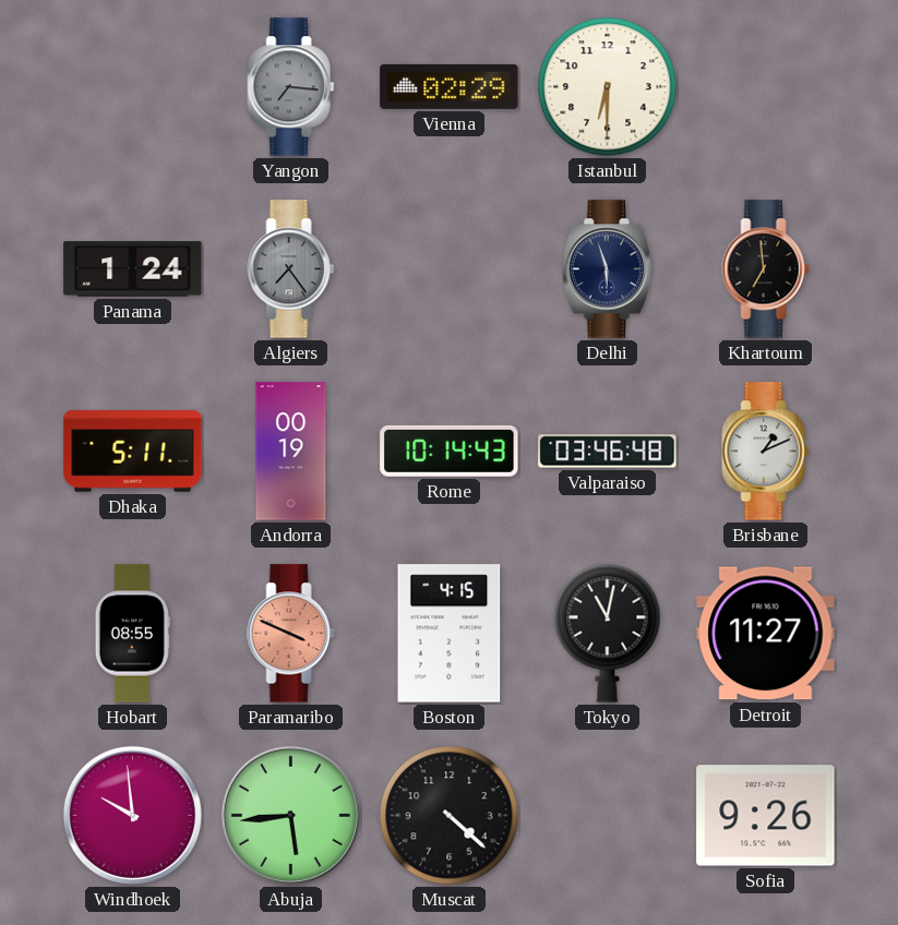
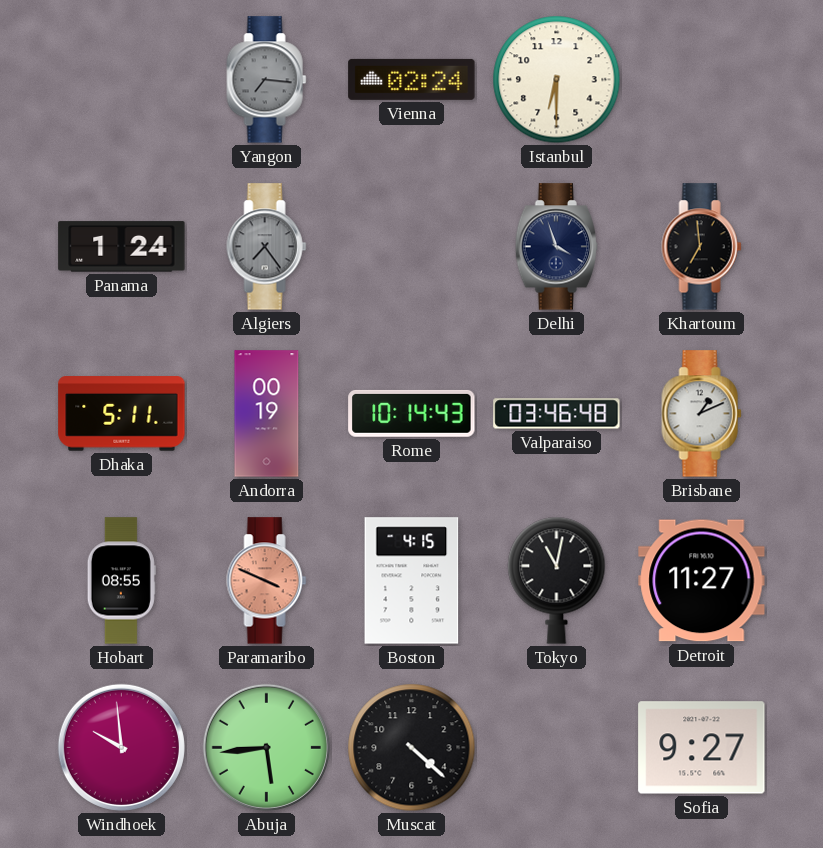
Vienna: 02:29 -> 02:24
Delhi: 5:57 -> 3:57
Sofia: 9:26 -> 9:27
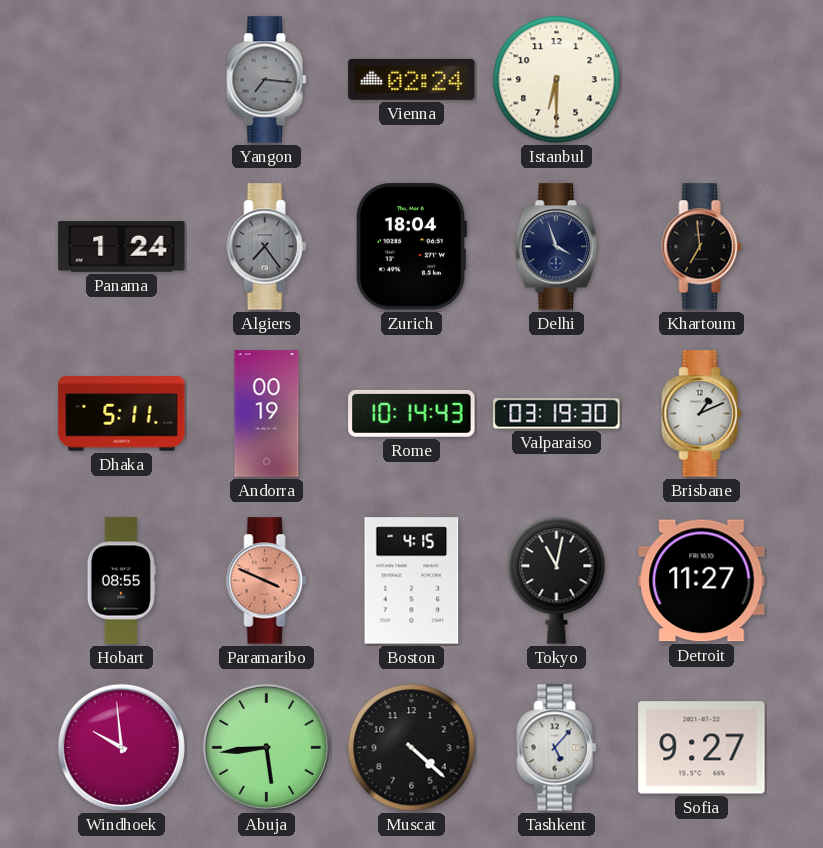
Zurich: none -> 18:04
Valparaiso: 03:46 -> 03:19
Tashkent: none -> 5:07
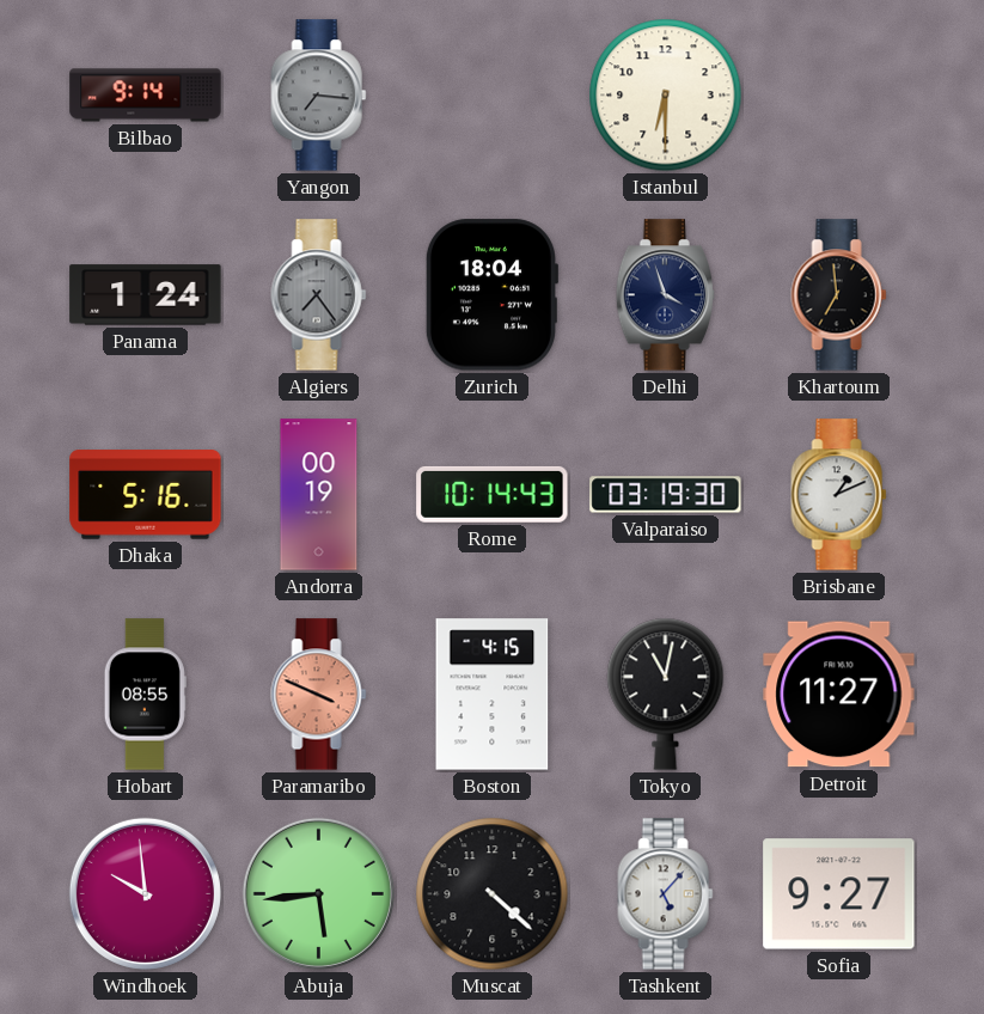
Bilbao: none -> 9:14
Vienna: 02:24 -> none
Dhaka: 5:11 -> 5:16
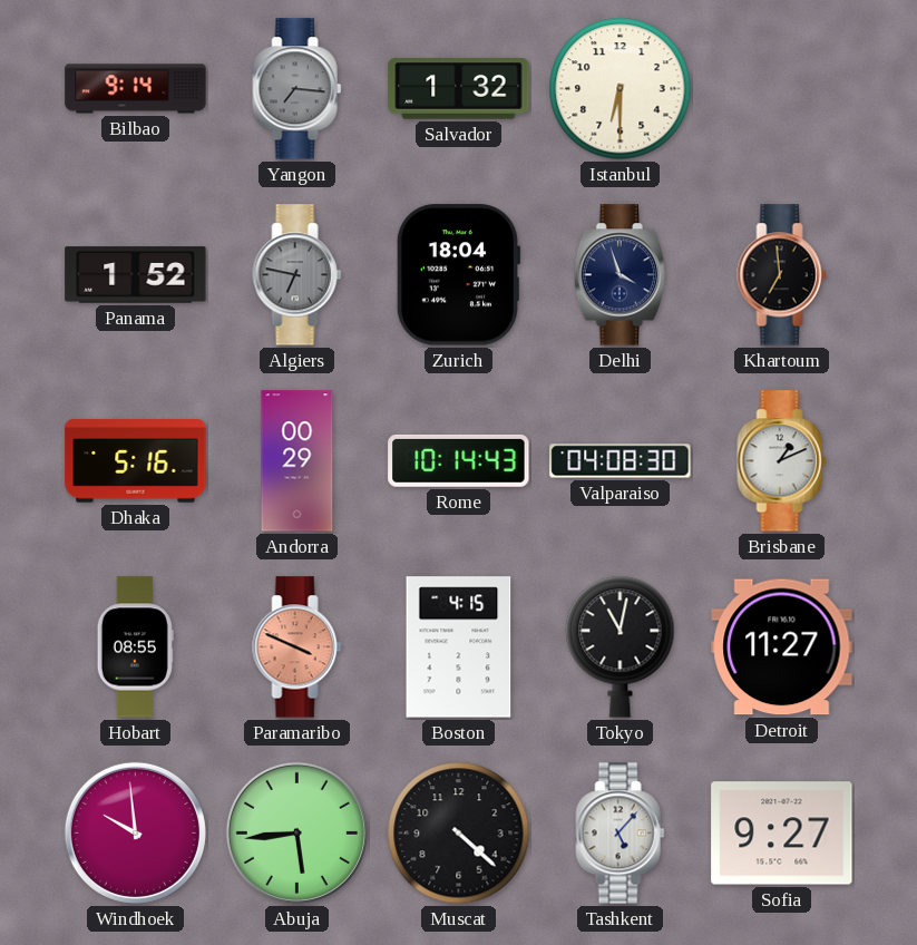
Salvador: none -> 1:32
Panama: 1:24 -> 1:52
Algiers: 7:24 -> 6:47
Andorra: 00:19 -> 00:29
Valparaiso: 03:19 -> 04:08
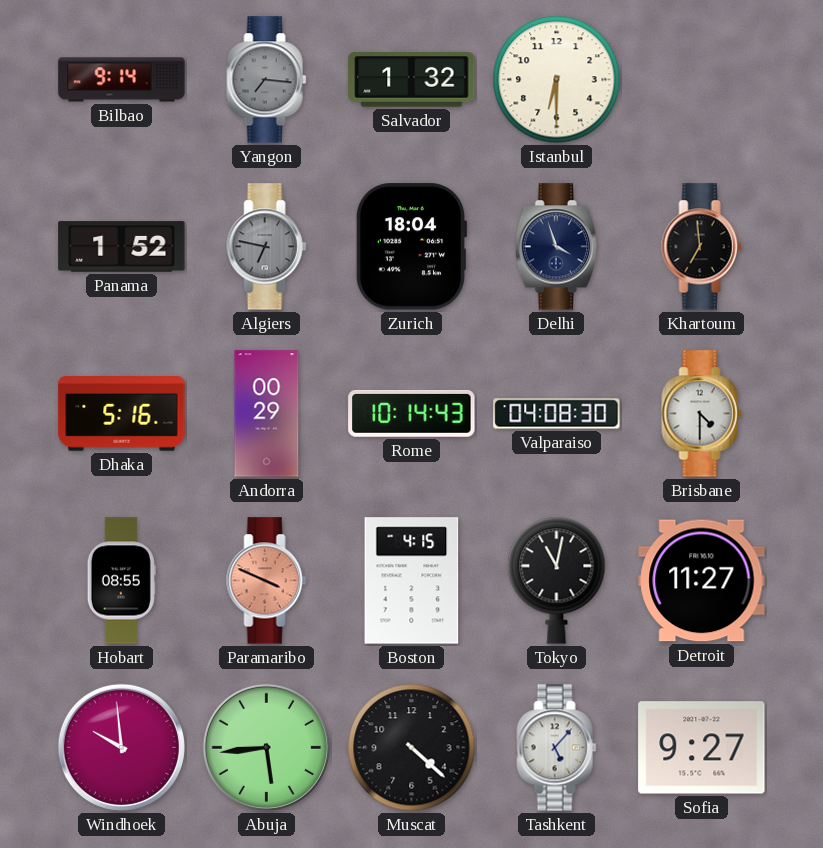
Brisbane: 1:11 -> 4:30
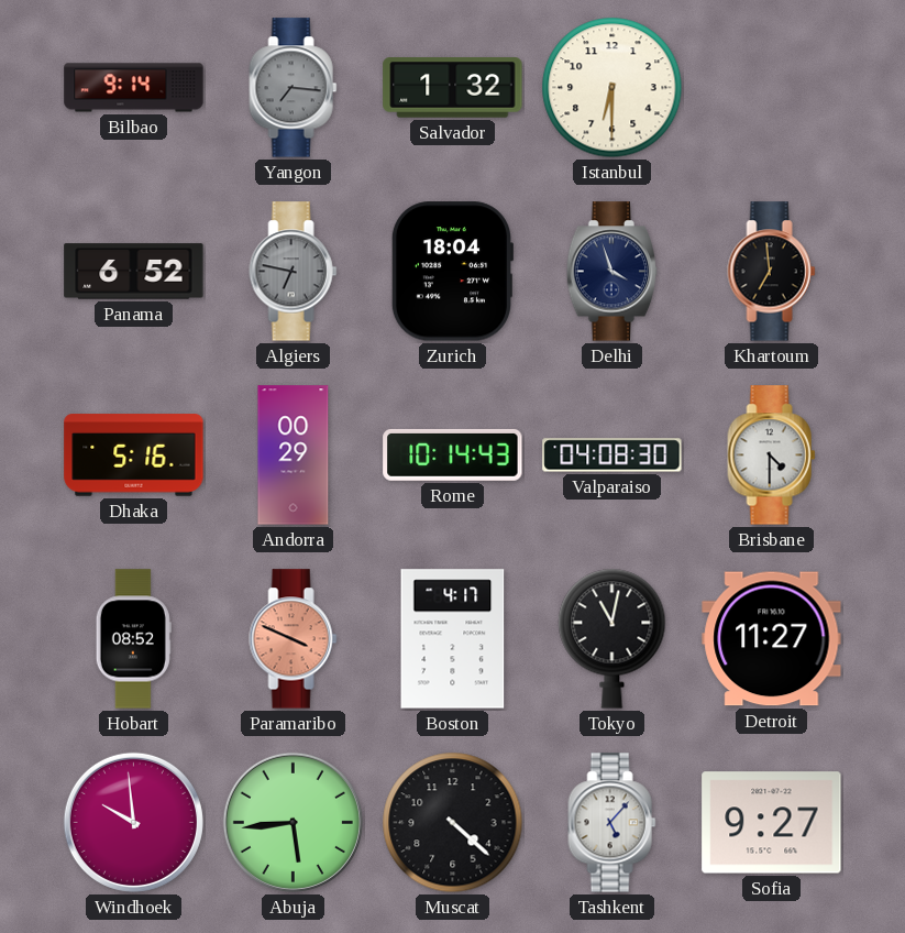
Panama: 1:52 -> 6:52
Hobart: 08:55 -> 08:52
Boston: 4:15 -> 4:17
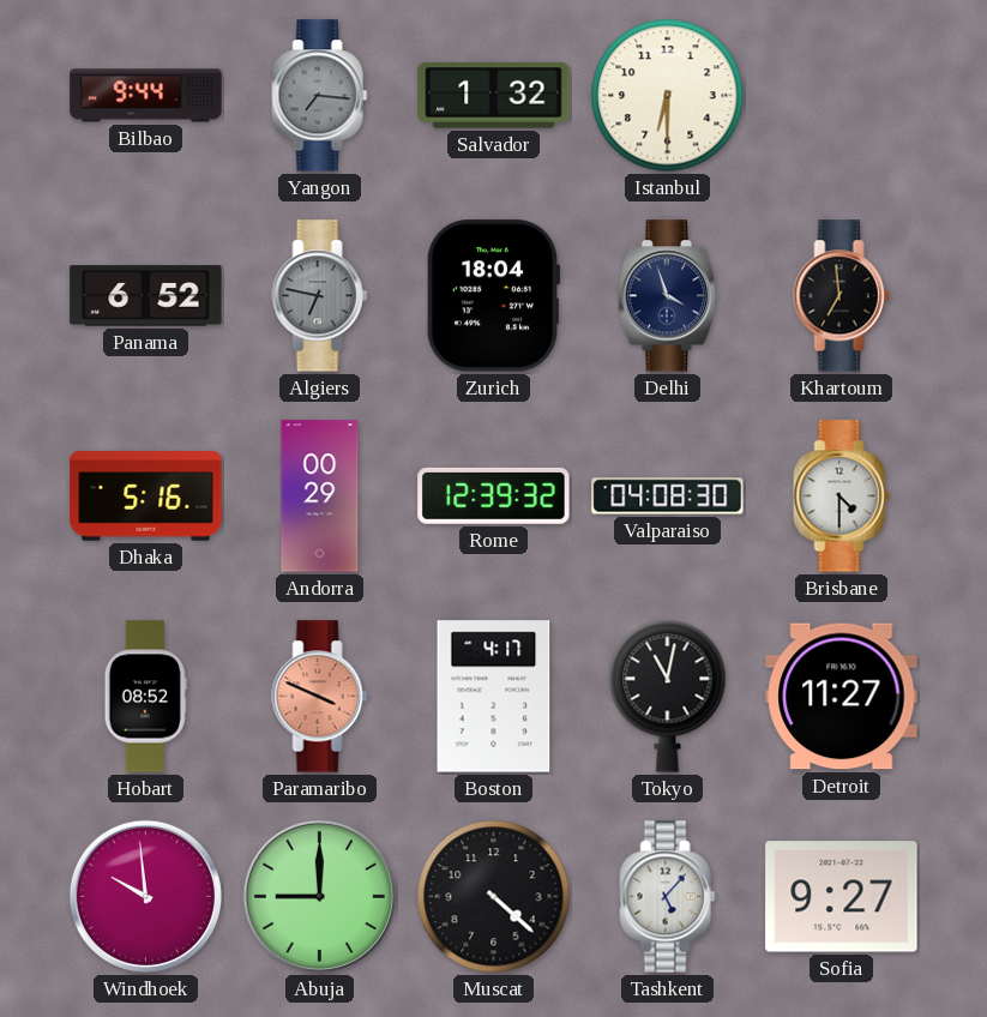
Bilbao: 9:14 -> 9:44
Rome: 10:14 -> 12:39
Abuja: 5:44 -> 9:00
